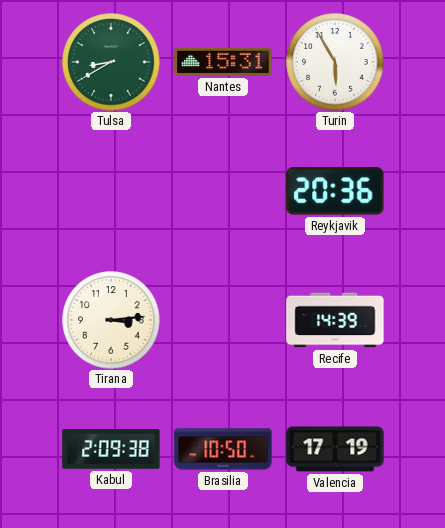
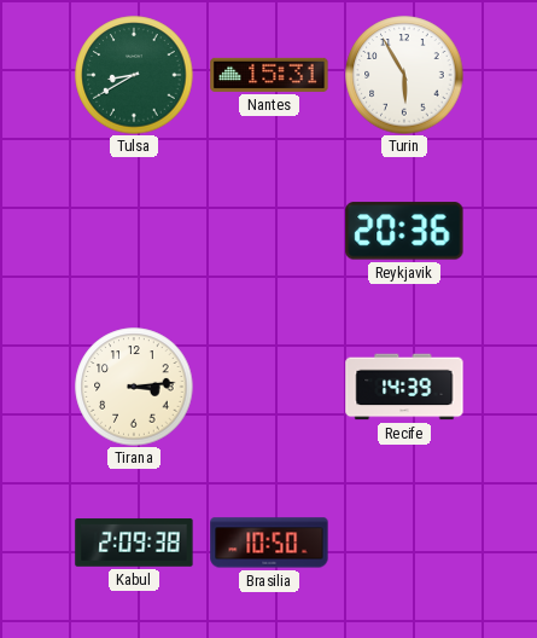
Valencia: 17:19 -> none
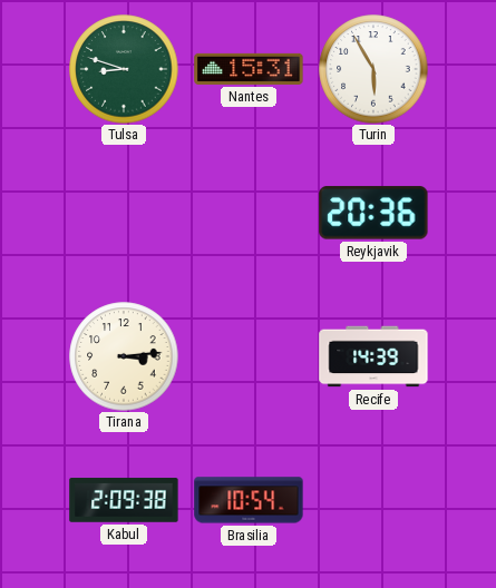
Tulsa: 8:40 -> 8:48
Brasilia: 10:50 -> 10:54
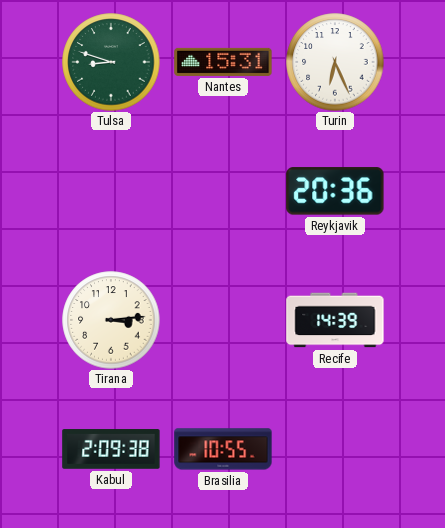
Turin: 5:55 -> 6:26
Brasilia: 10:54 -> 10:55
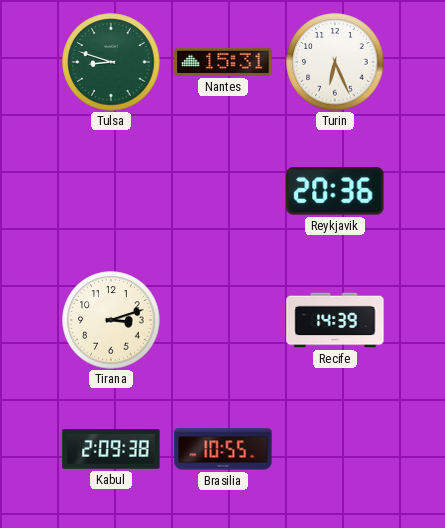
Tirana: 3:14 -> 3:12
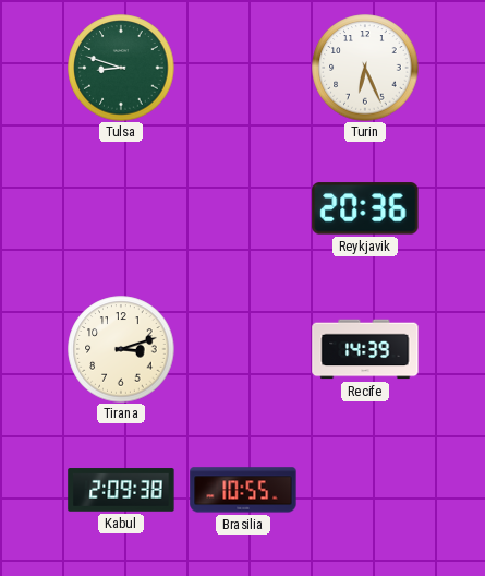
Nantes: 15:31 -> none
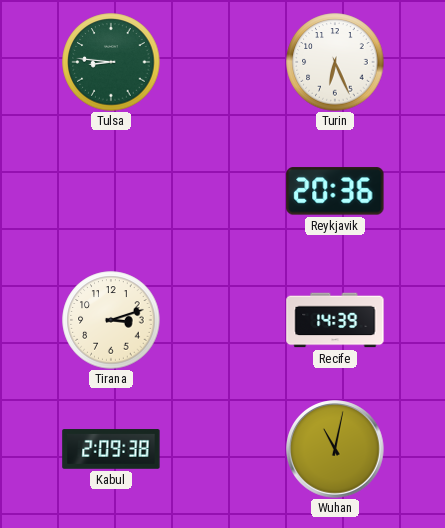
Tulsa: 8:48 -> 8:46
Brasilia: 10:55 -> none
Wuhan: none -> 11:02
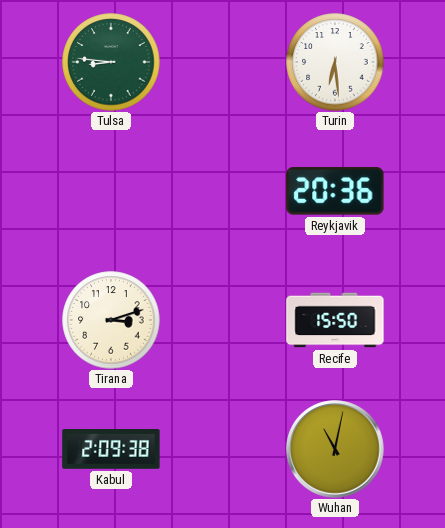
Turin: 6:26 -> 6:29
Recife: 14:39 -> 15:50
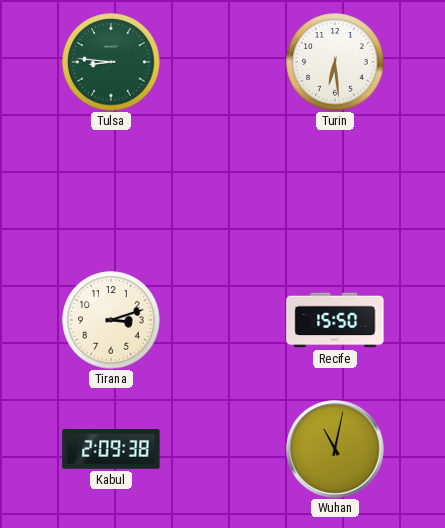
Reykjavik: 20:36 -> none
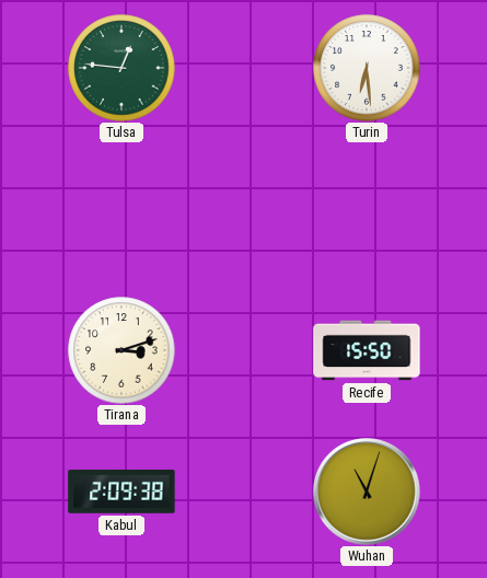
Tulsa: 8:46 -> 12:46
Wuhan: 11:02 -> 11:03
